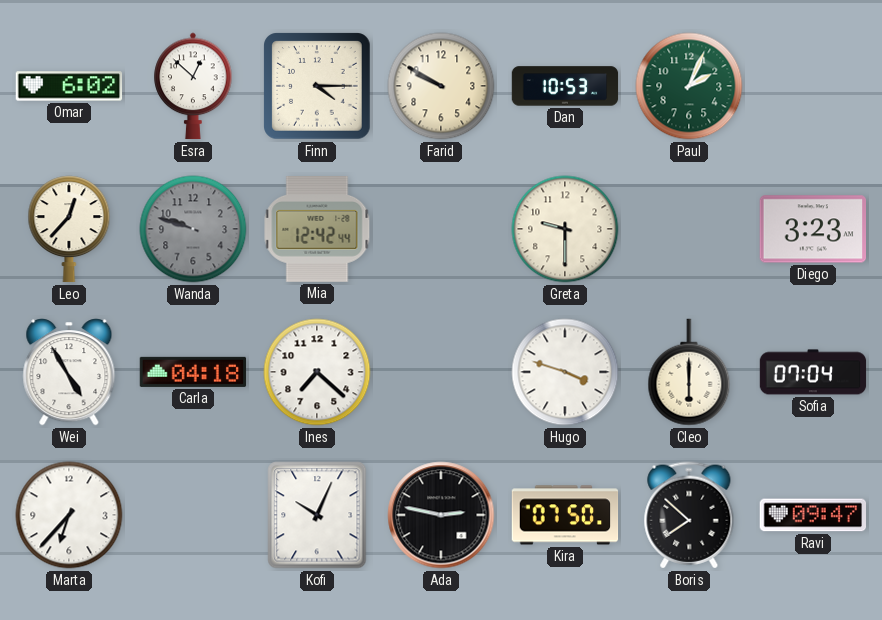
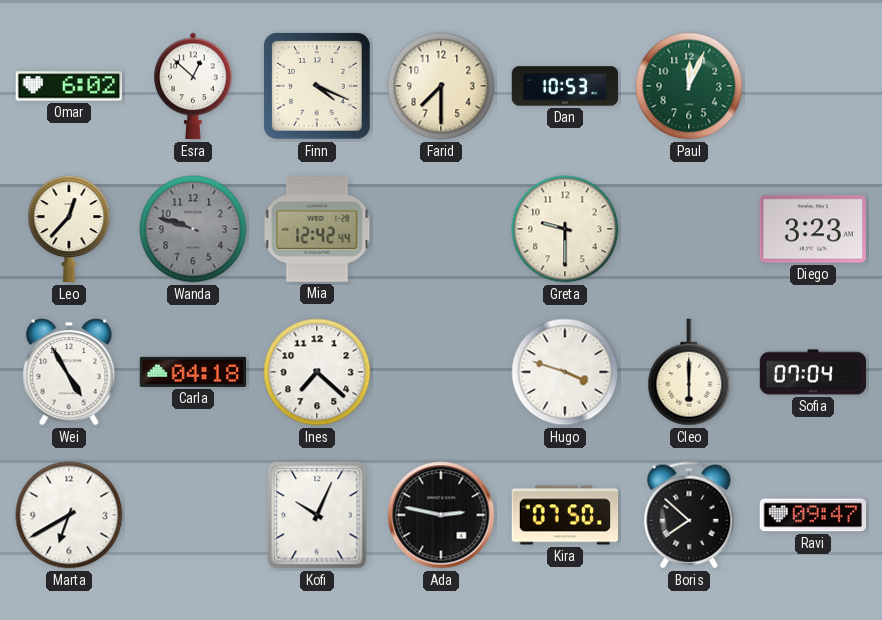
Finn: 4:15 -> 4:19
Farid: 9:50 -> 7:30
Paul: 2:04 -> 12:04
Marta: 6:37 -> 6:40
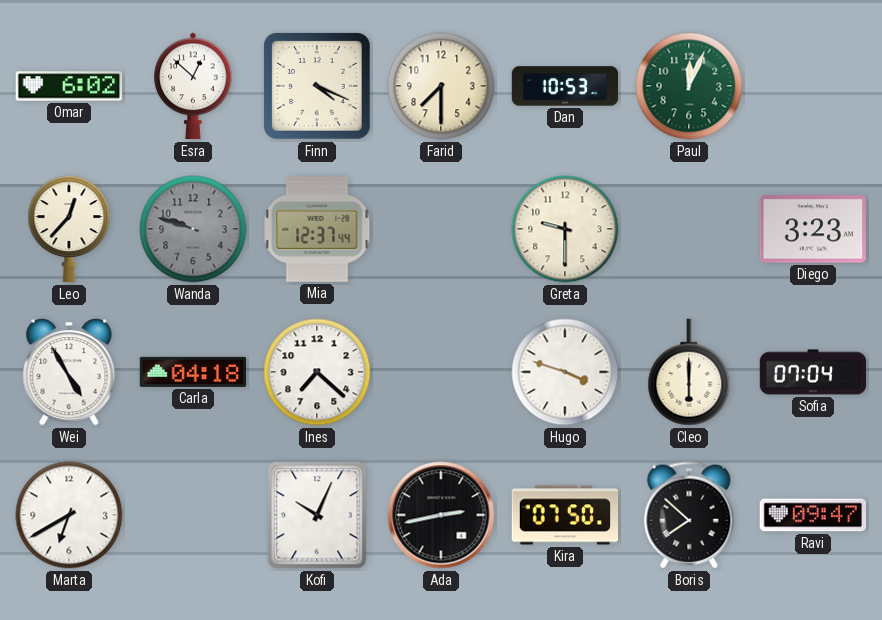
Mia: 12:42 -> 12:37
Ada: 2:47 -> 2:43
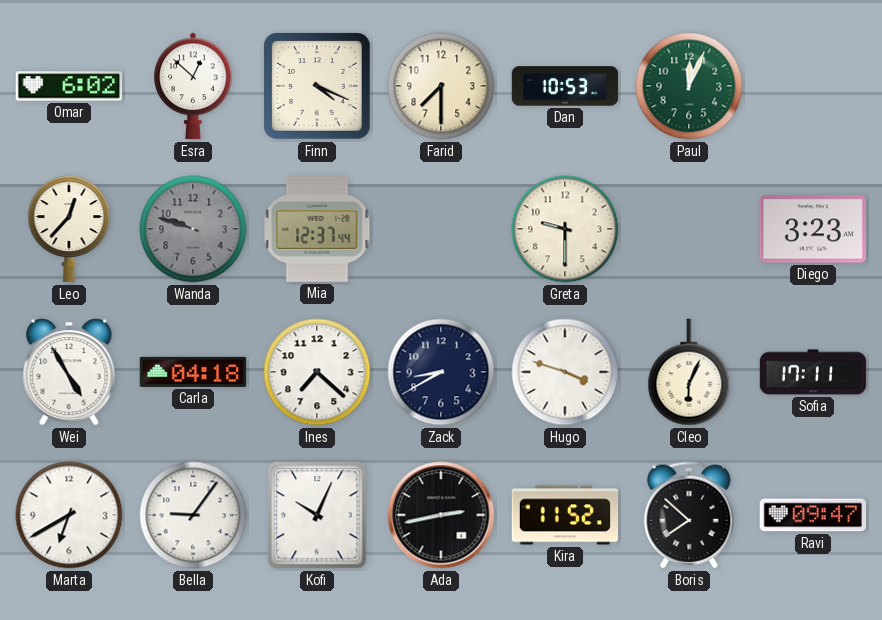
Zack: none -> 8:40
Cleo: 6:00 -> 6:04
Sofia: 07:04 -> 17:11
Bella: none -> 9:06
Kira: 07:50 -> 11:52
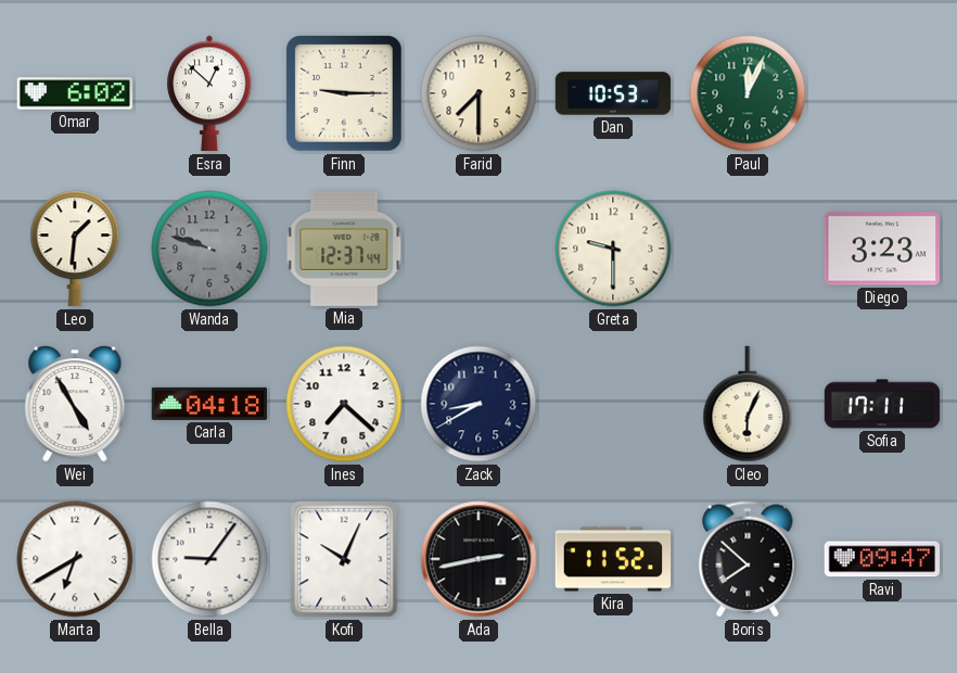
Finn: 4:19 -> 9:15
Leo: 12:37 -> 1:31
Hugo: 3:48 -> none
